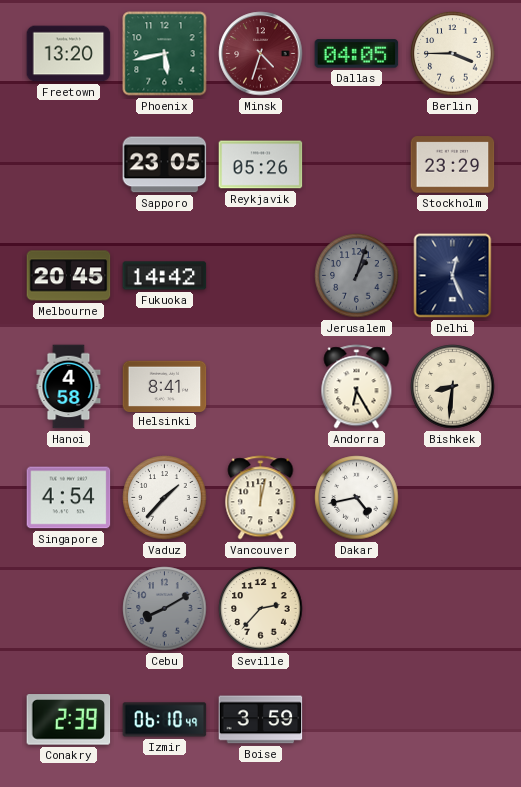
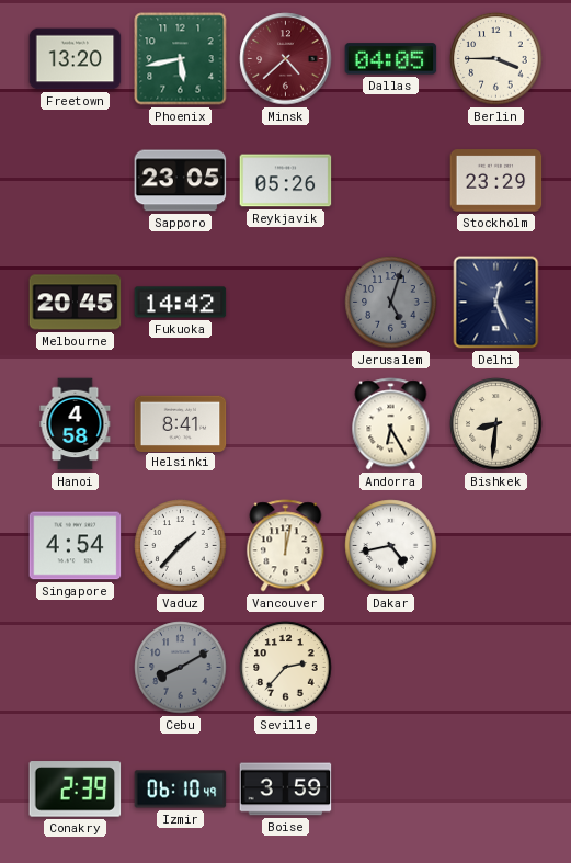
Minsk: 4:33 -> 4:38
Jerusalem: 1:03 -> 5:03
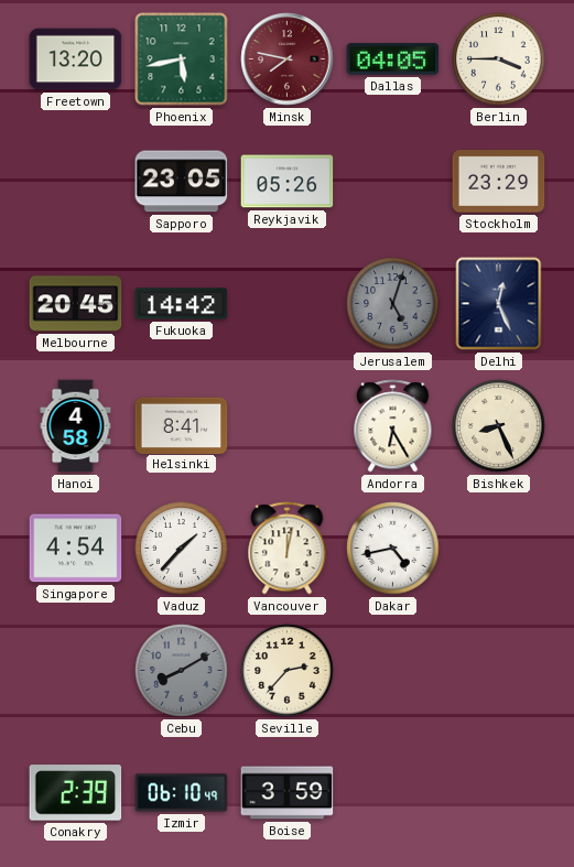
Minsk: 4:38 -> 7:47
Bishkek: 8:31 -> 8:26
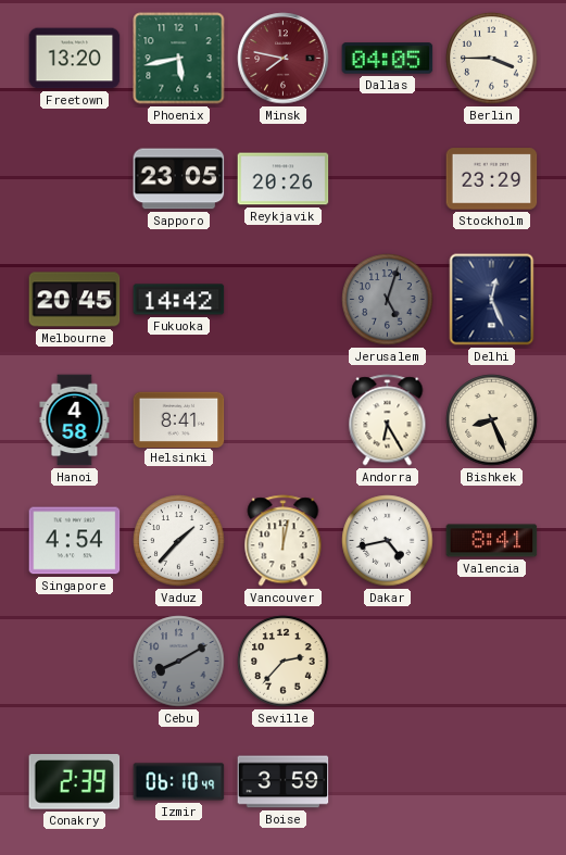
Reykjavik: 05:26 -> 20:26
Valencia: none -> 8:41
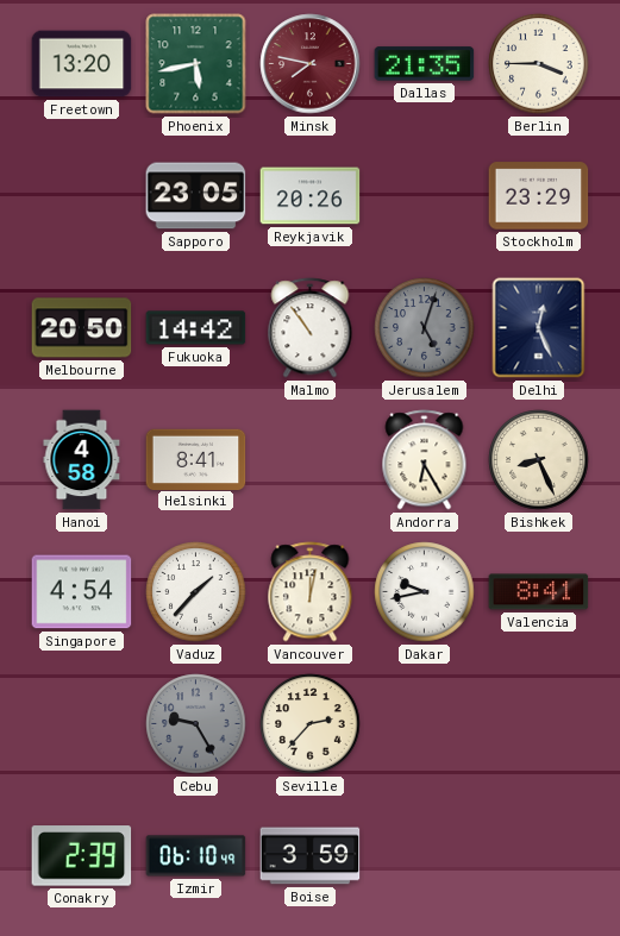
Dallas: 04:05 -> 21:35
Melbourne: 20:45 -> 20:50
Malmo: none -> 10:54
Dakar: 4:43 -> 9:43
Cebu: 8:10 -> 9:25
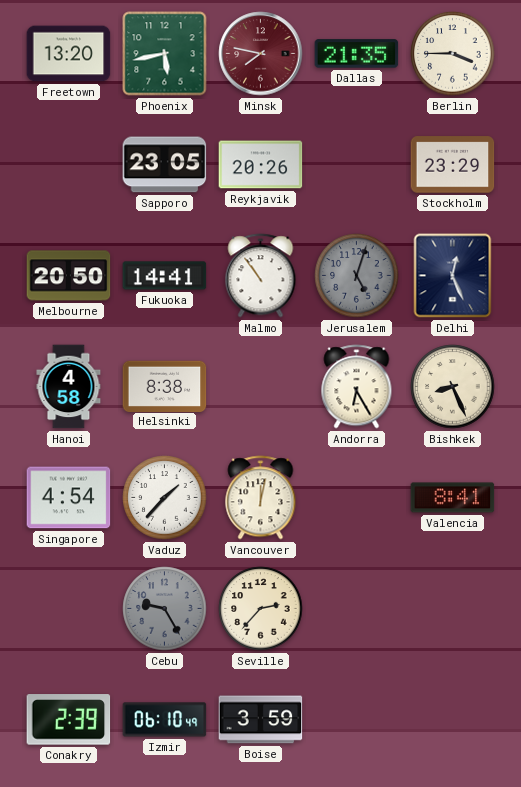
Fukuoka: 14:42 -> 14:41
Helsinki: 8:41 -> 8:38
Dakar: 9:43 -> none
